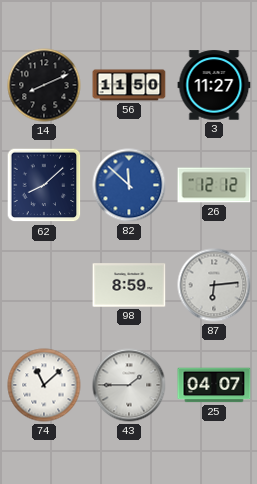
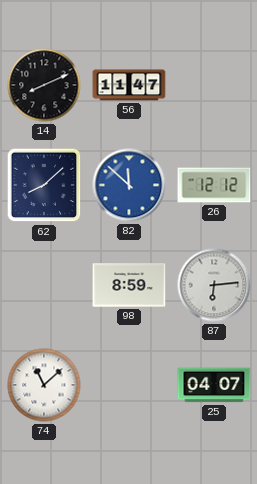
56: 11:50 -> 11:47
3: 11:27 -> none
43: 1:45 -> none
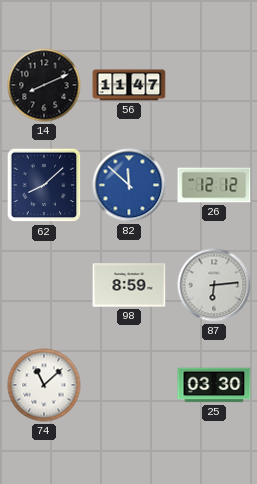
25: 04:07 -> 03:30
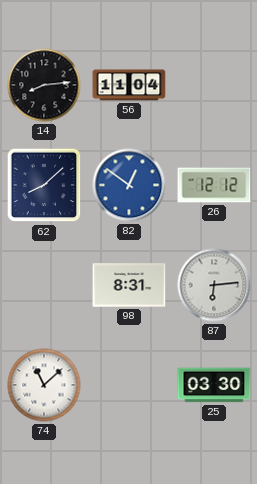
14: 8:11 -> 8:14
56: 11:47 -> 11:04
82: 11:52 -> 12:51
98: 8:59 -> 8:31
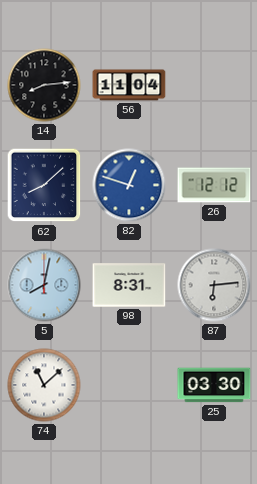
82: 12:51 -> 12:48
5: none -> 8:02
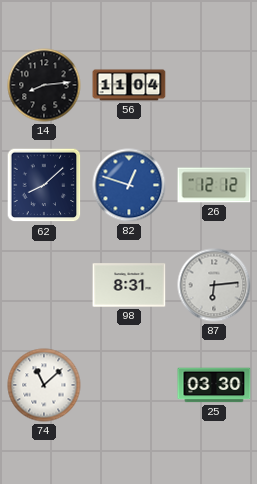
5: 8:02 -> none
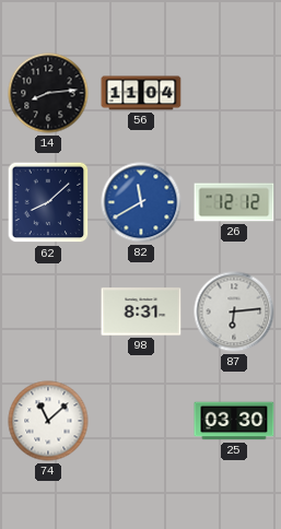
82: 12:48 -> 11:40
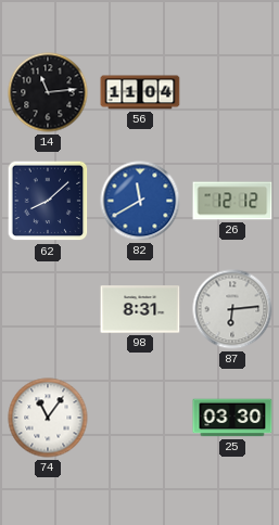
14: 8:14 -> 11:14
74: 11:08 -> 11:06
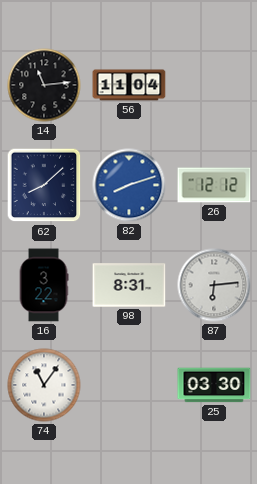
82: 11:40 -> 8:12
16: none -> 3:22
